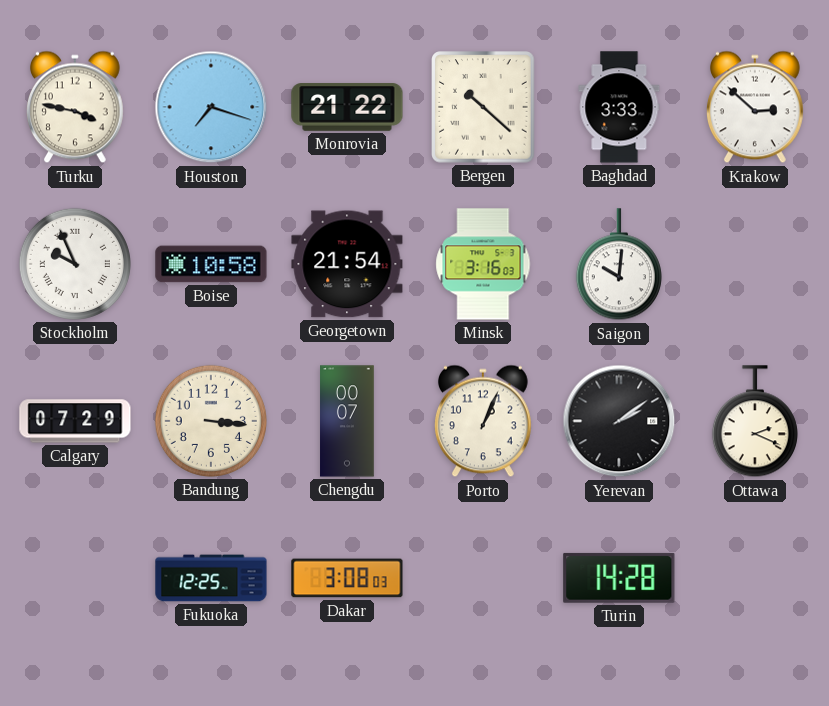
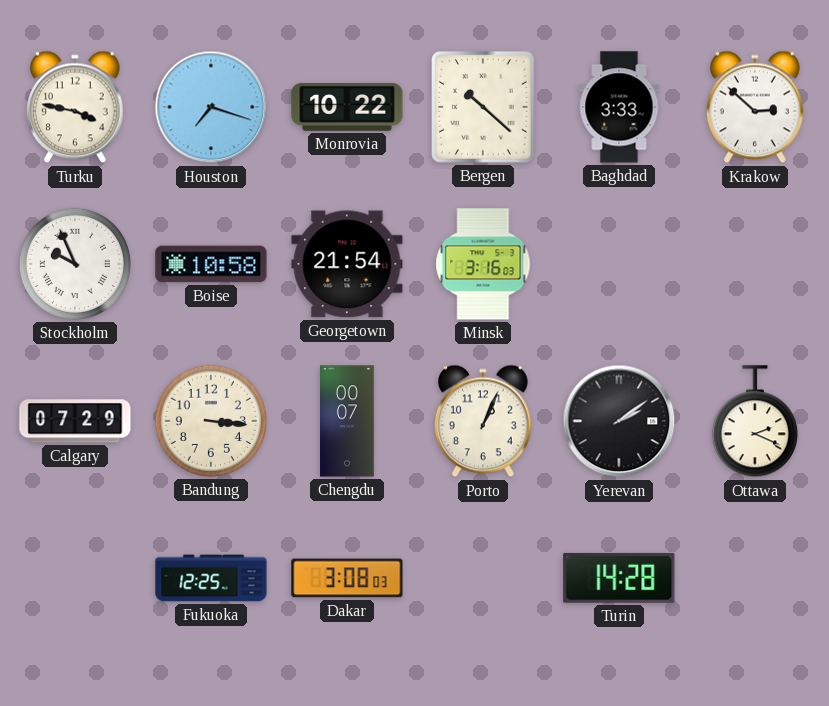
Monrovia: 21:22 -> 10:22
Saigon: 10:01 -> none
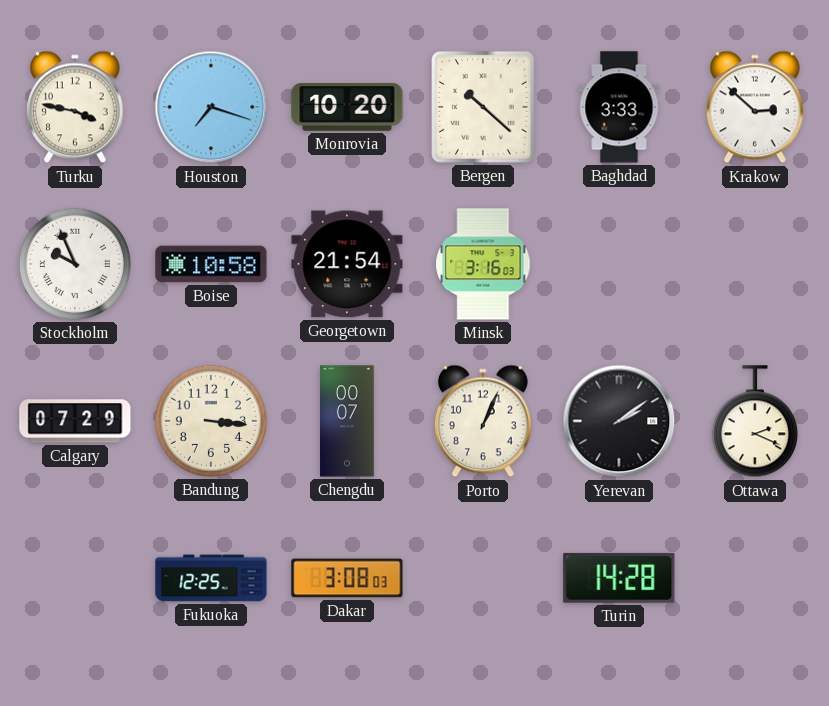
Monrovia: 10:22 -> 10:20
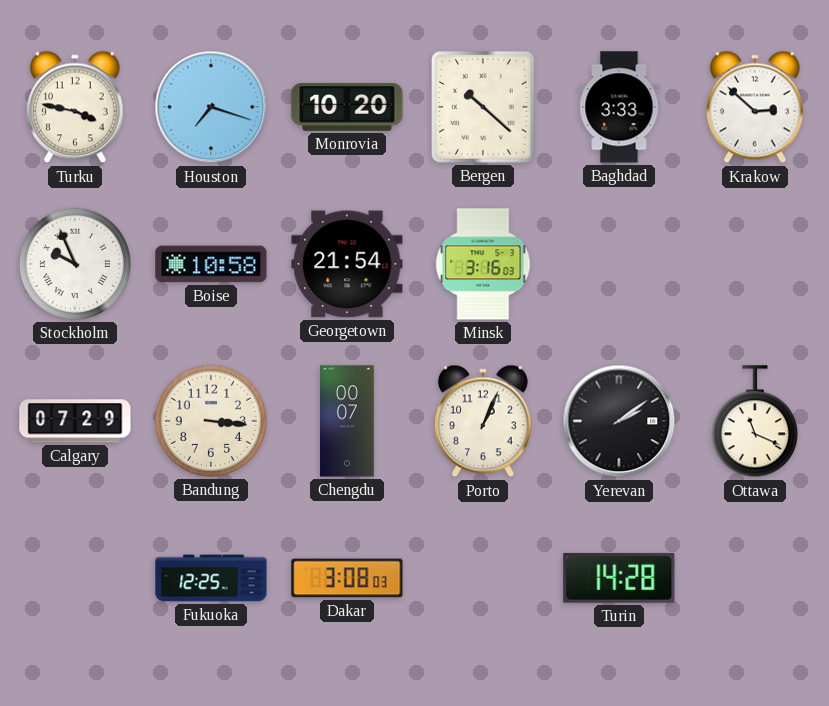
Ottawa: 2:19 -> 11:19
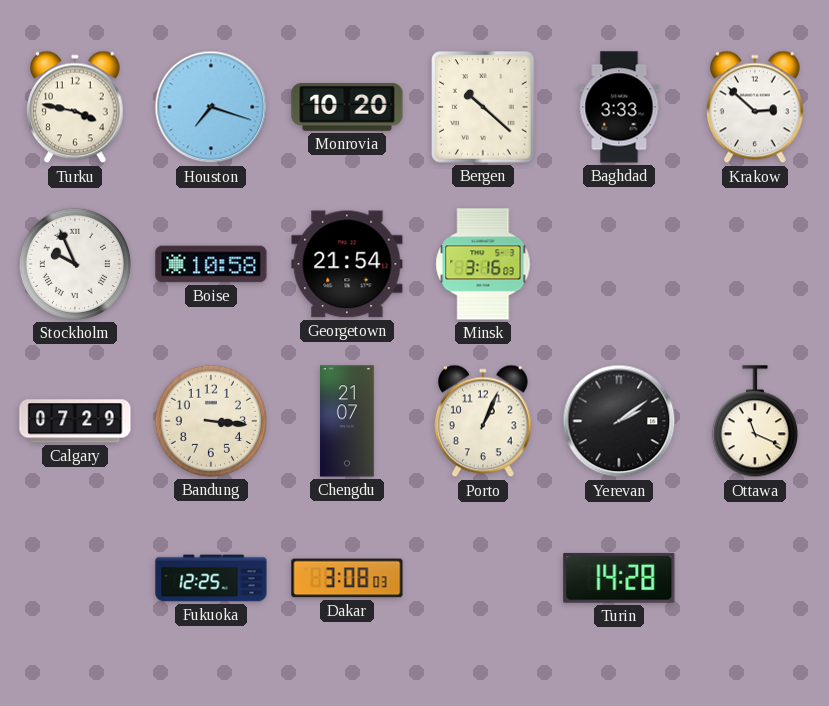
Chengdu: 00:07 -> 21:07
